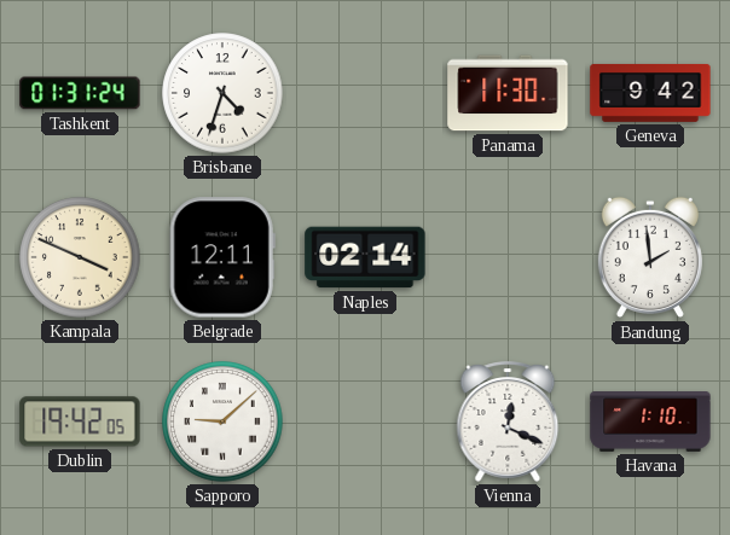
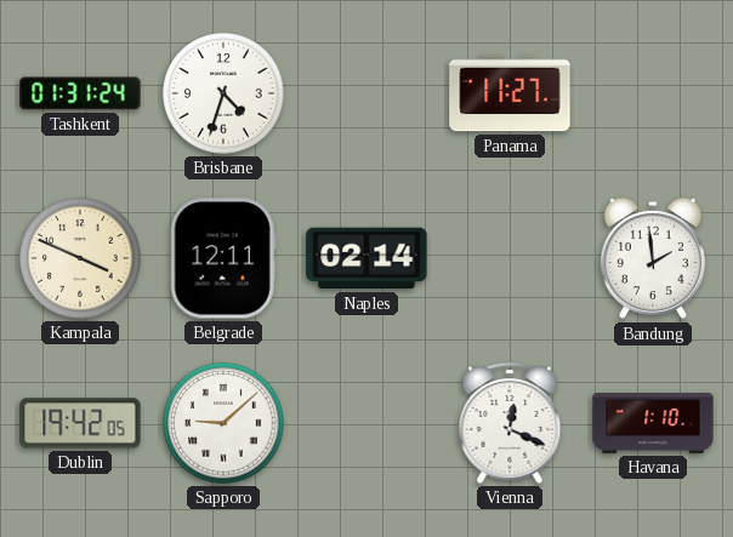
Panama: 11:30 -> 11:27
Geneva: 9:42 -> none
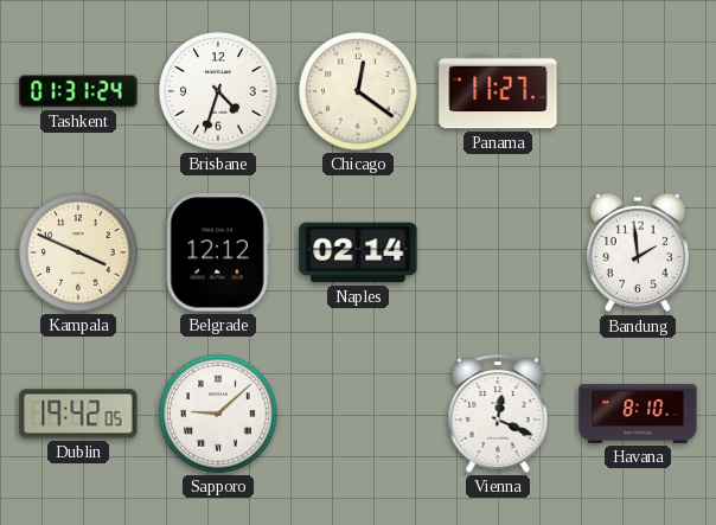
Chicago: none -> 12:21
Belgrade: 12:11 -> 12:12
Havana: 1:10 -> 8:10
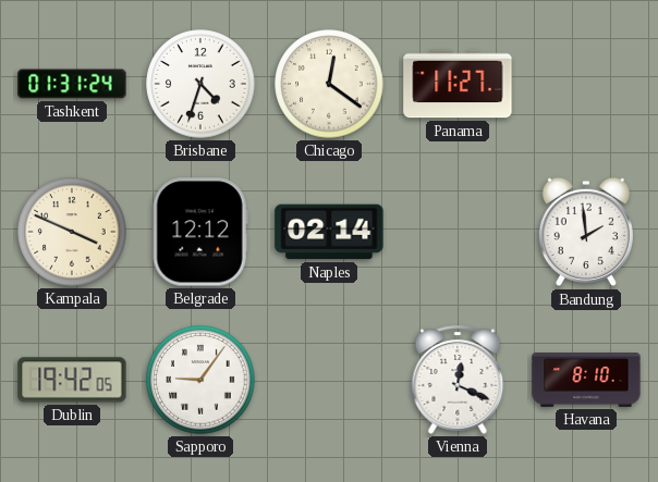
Sapporo: 9:08 -> 9:06
